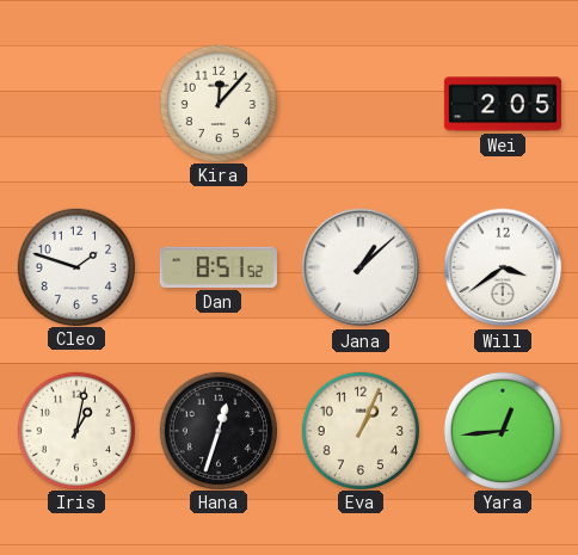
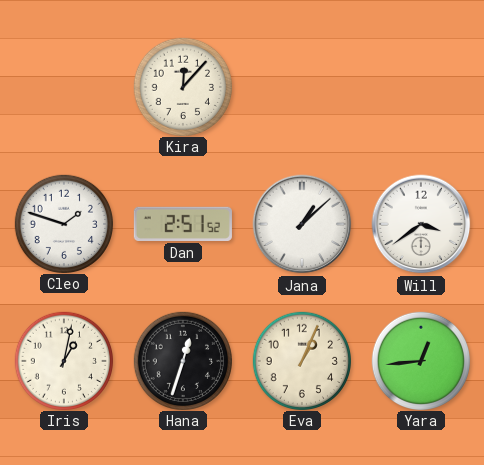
Wei: 2:05 -> none
Dan: 8:51 -> 2:51
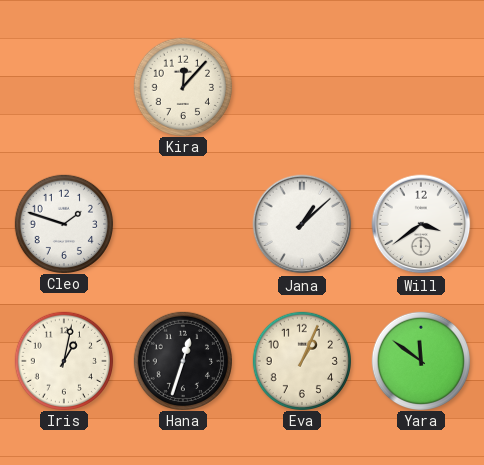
Dan: 2:51 -> none
Yara: 12:44 -> 11:51
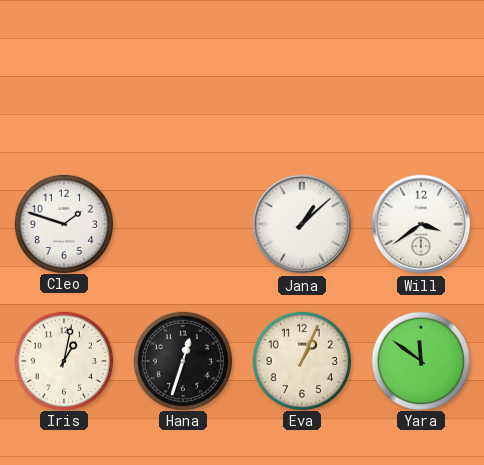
Kira: 12:07 -> none
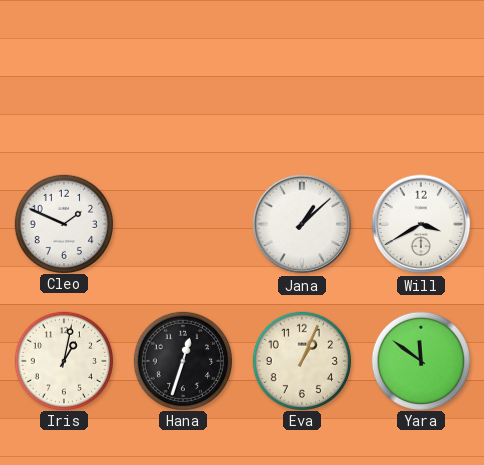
Cleo: 1:48 -> 1:49
Will: 3:39 -> 3:40
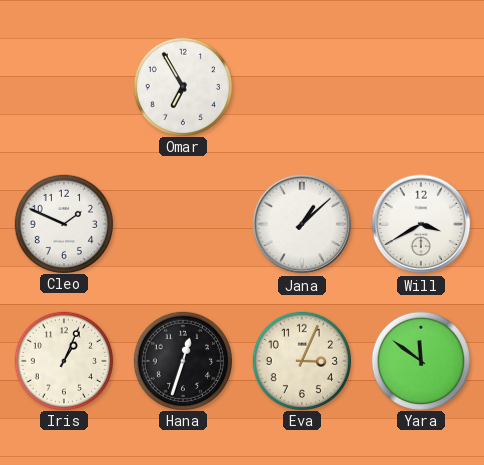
Omar: none -> 6:55
Iris: 1:02 -> 1:04
Eva: 1:04 -> 3:04
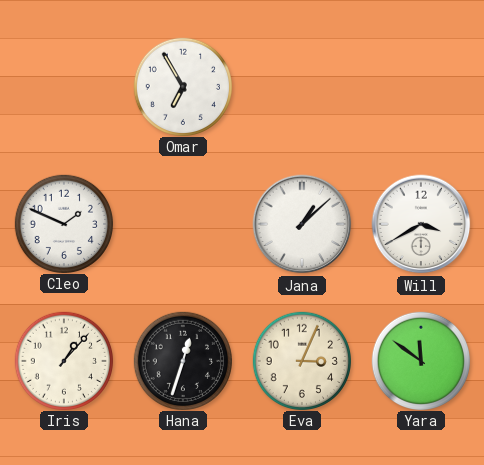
Iris: 1:04 -> 1:07
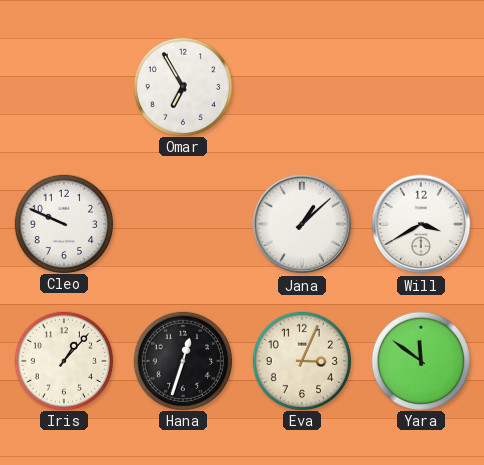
Cleo: 1:49 -> 9:49
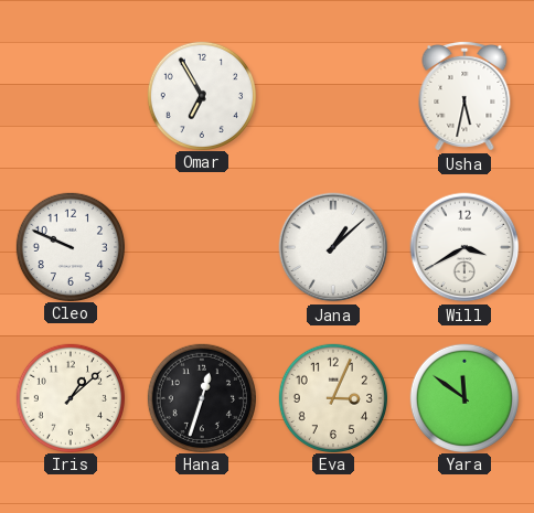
Usha: none -> 5:32
Iris: 1:07 -> 1:08
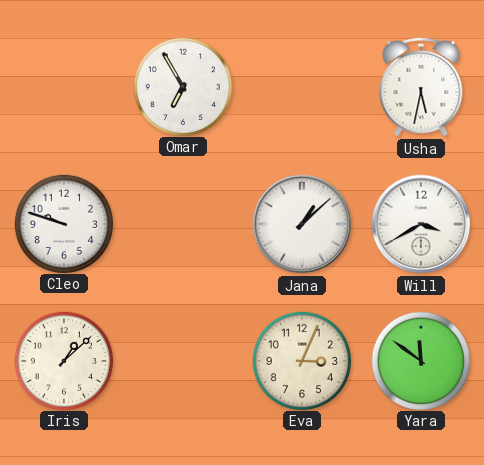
Cleo: 9:49 -> 9:48
Hana: 12:33 -> none
